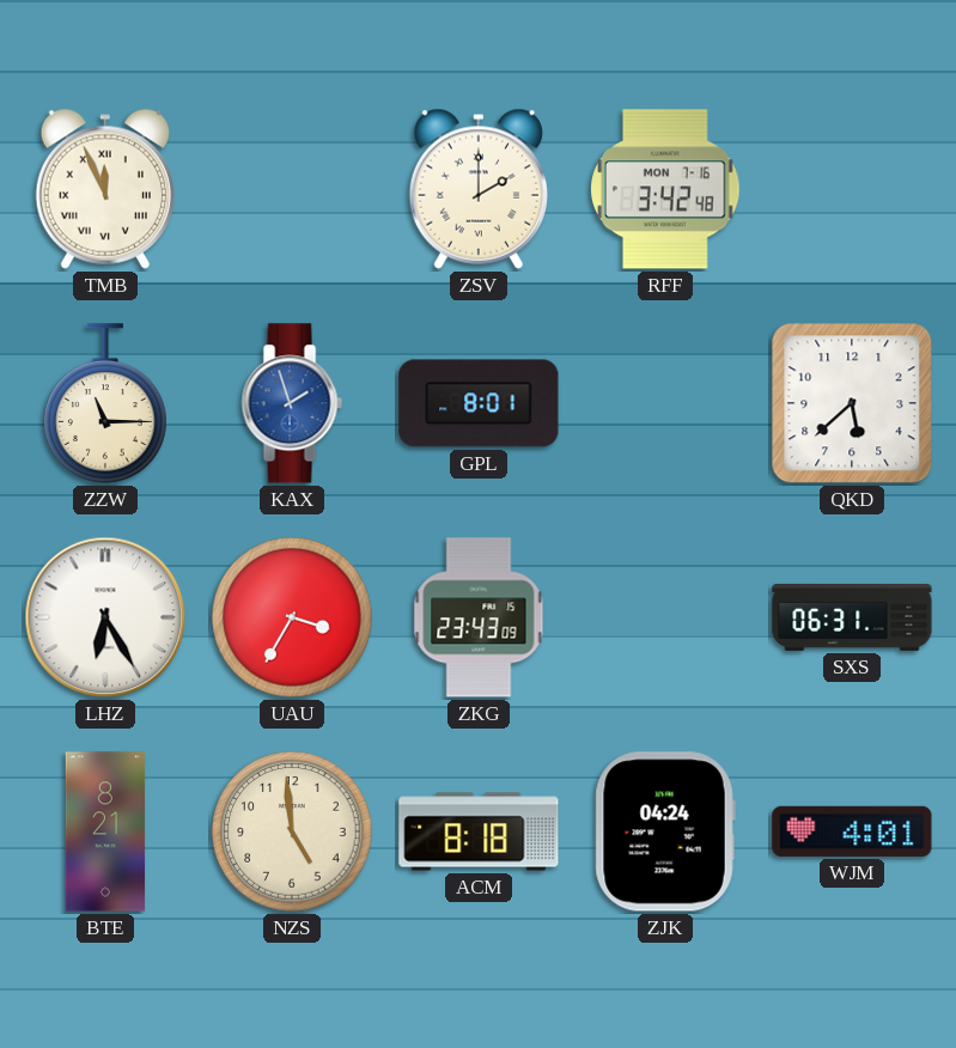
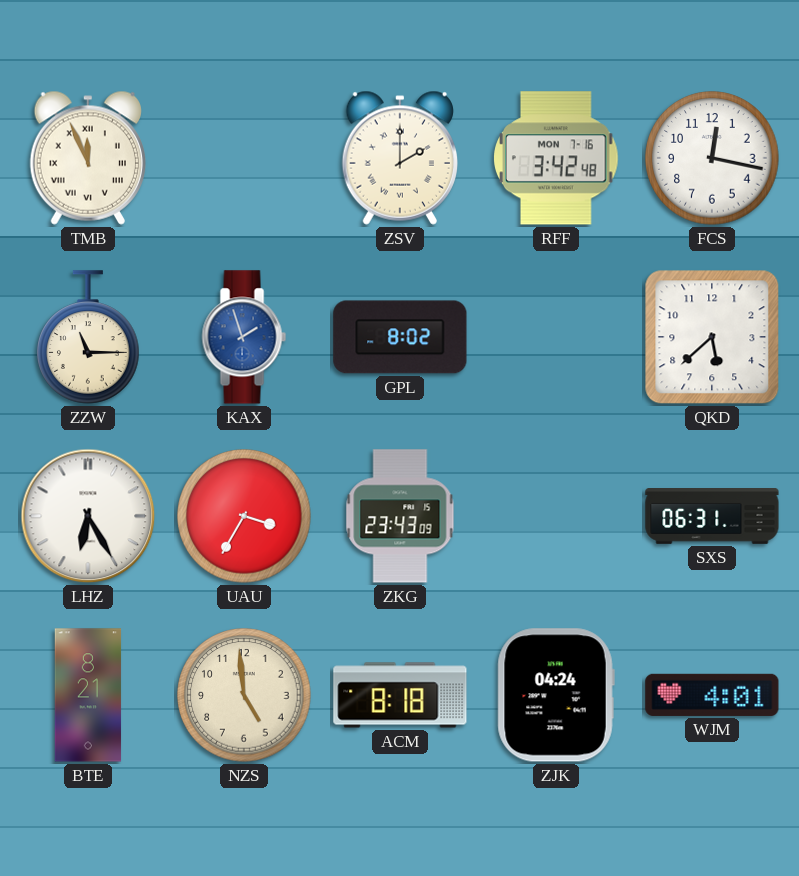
FCS: none -> 12:17
GPL: 8:01 -> 8:02
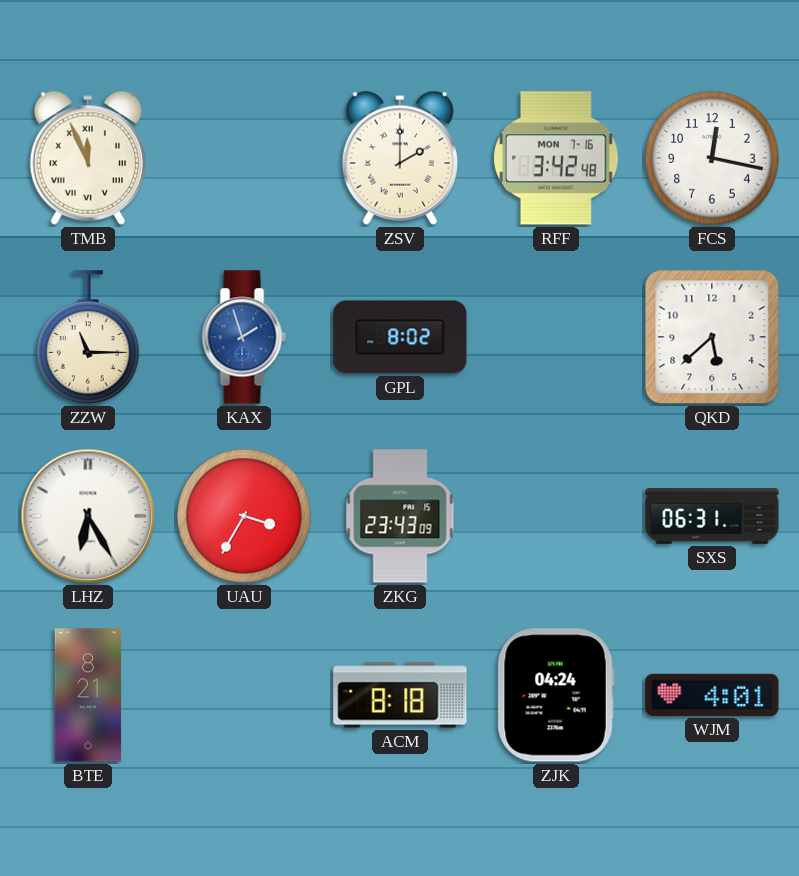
NZS: 4:59 -> none
